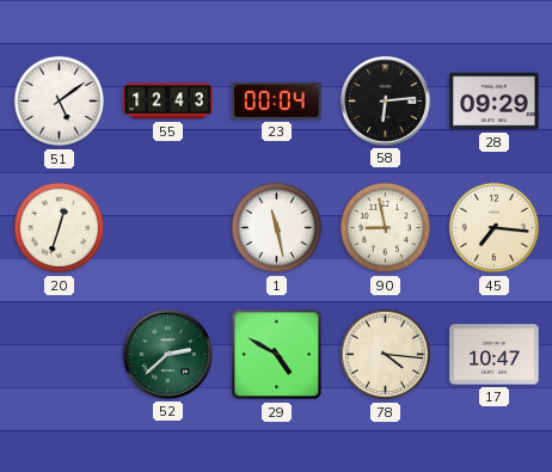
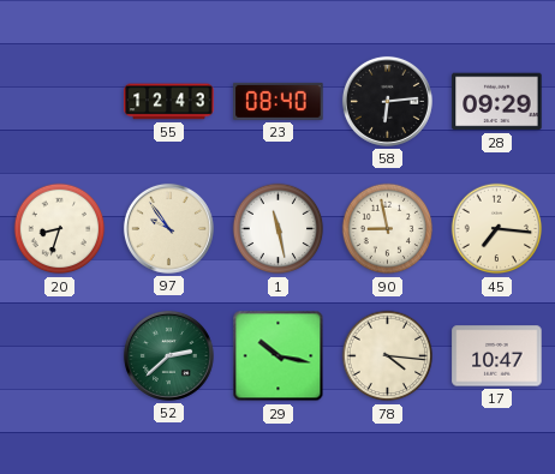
51: 5:09 -> none
23: 00:04 -> 08:40
20: 12:33 -> 8:33
97: none -> 9:54
29: 4:50 -> 10:17
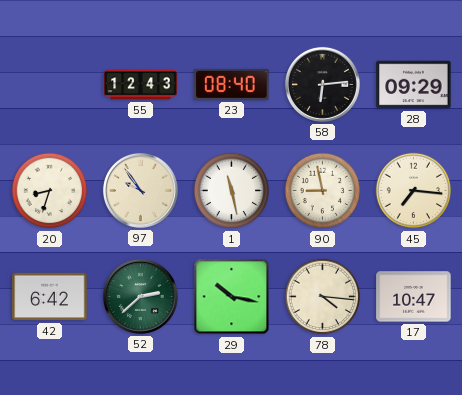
42: none -> 6:42
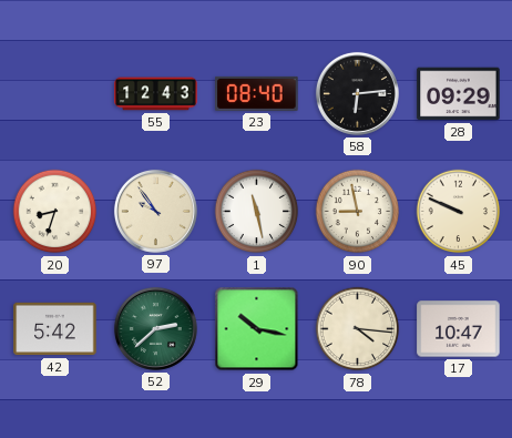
45: 7:16 -> 9:49
42: 6:42 -> 5:42
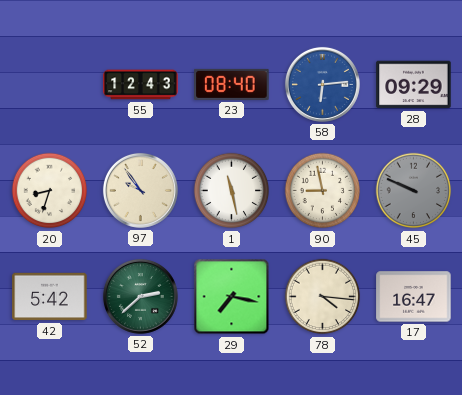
58 dial: black -> blue
45 dial: cream -> grey
29: 10:17 -> 7:17
17: 10:47 -> 16:47
